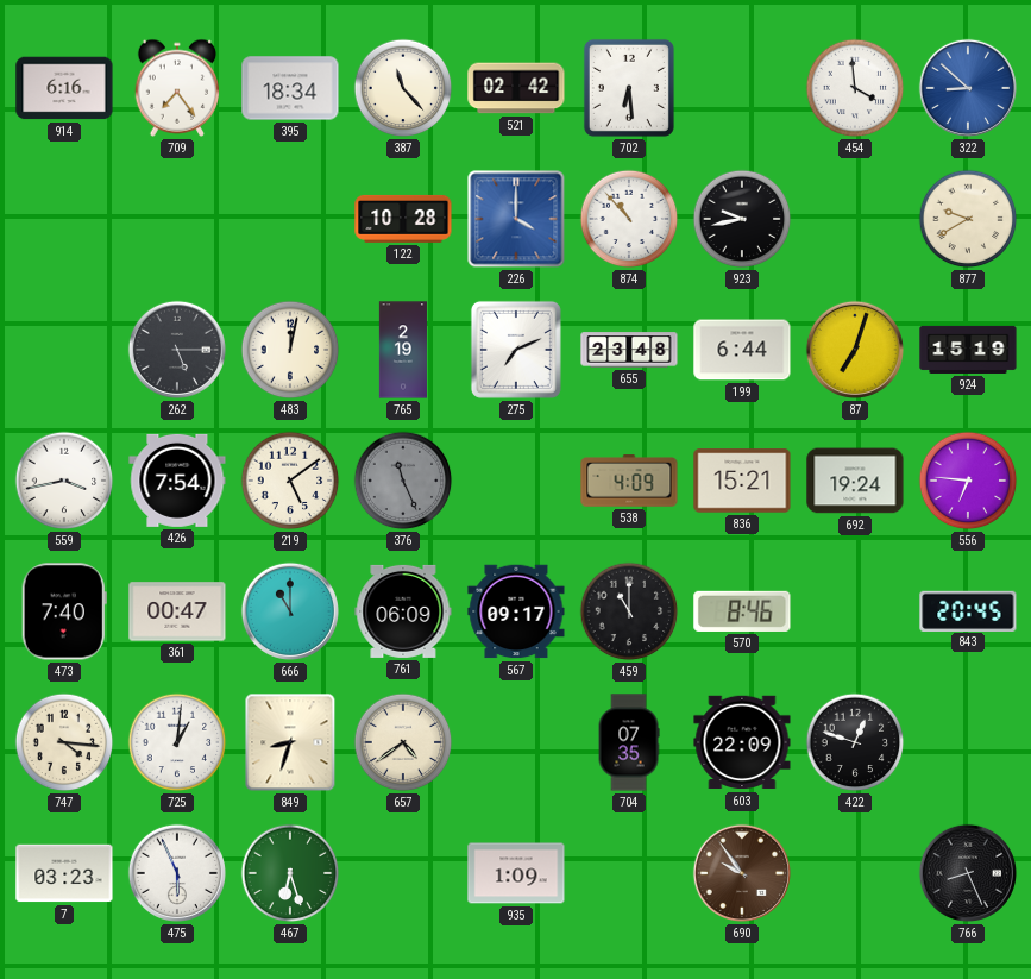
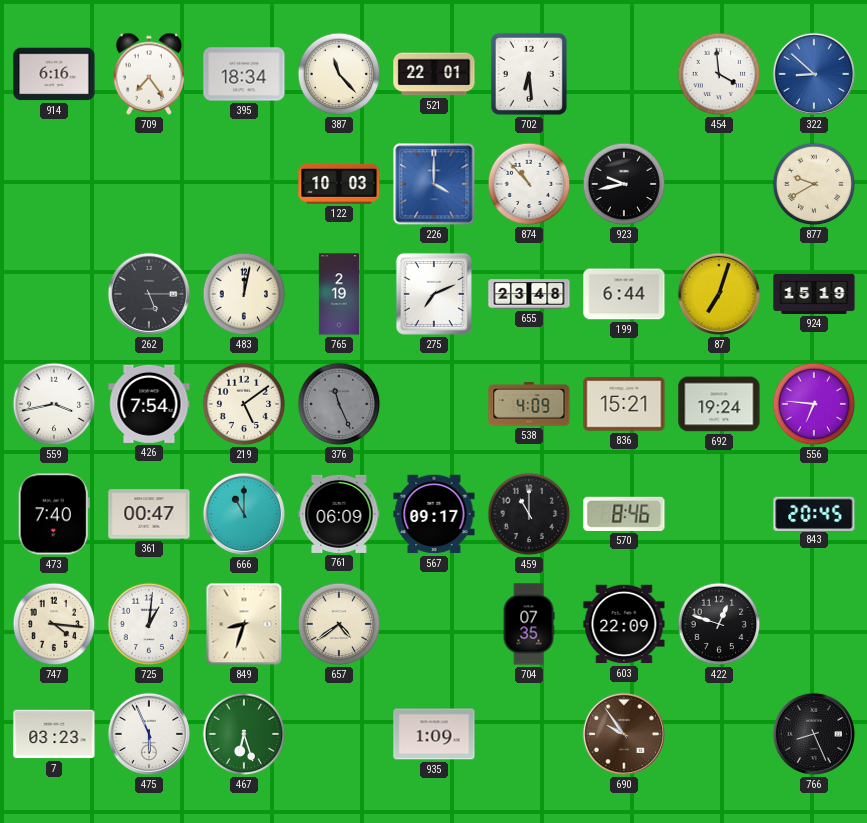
521: 02:42 -> 22:01
122: 10:28 -> 10:03
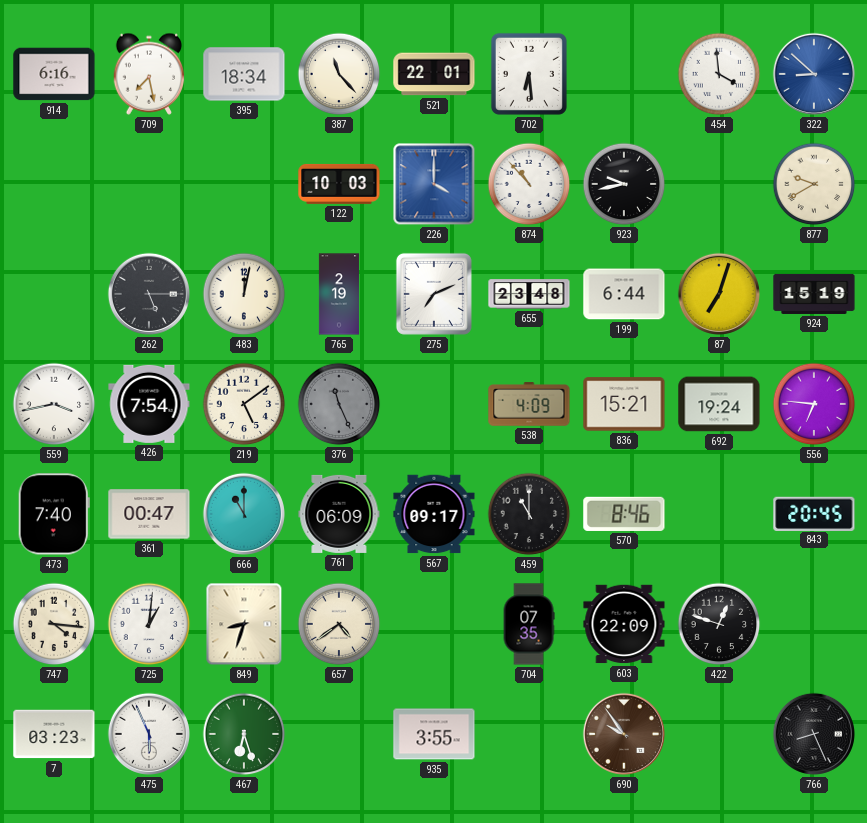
709: 7:24 -> 7:28
935: 1:09 -> 3:55
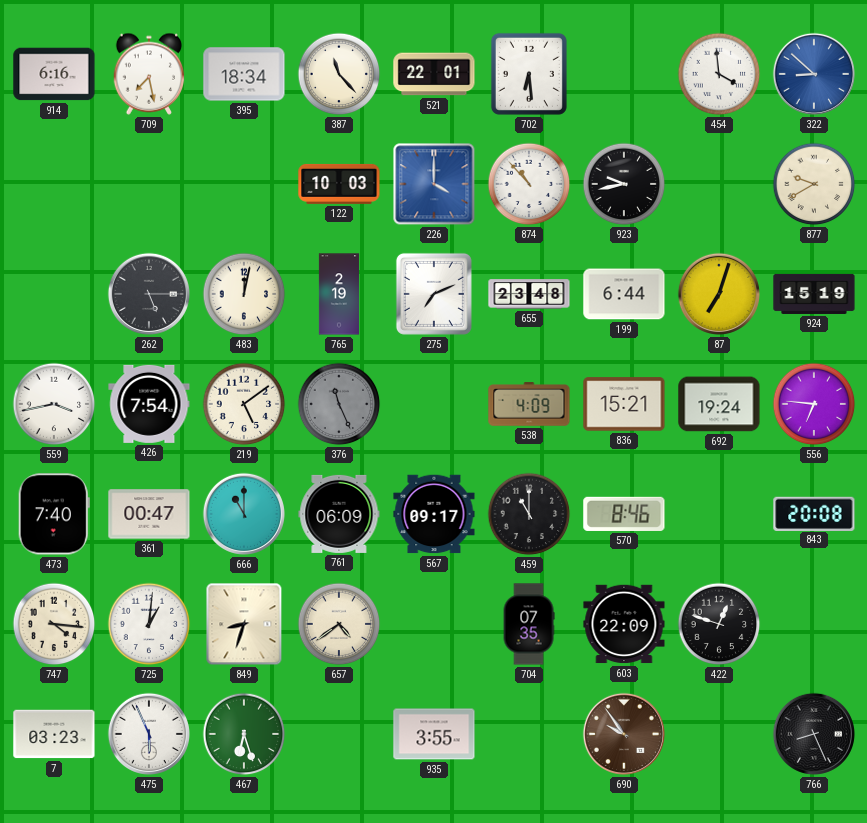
843: 20:45 -> 20:08
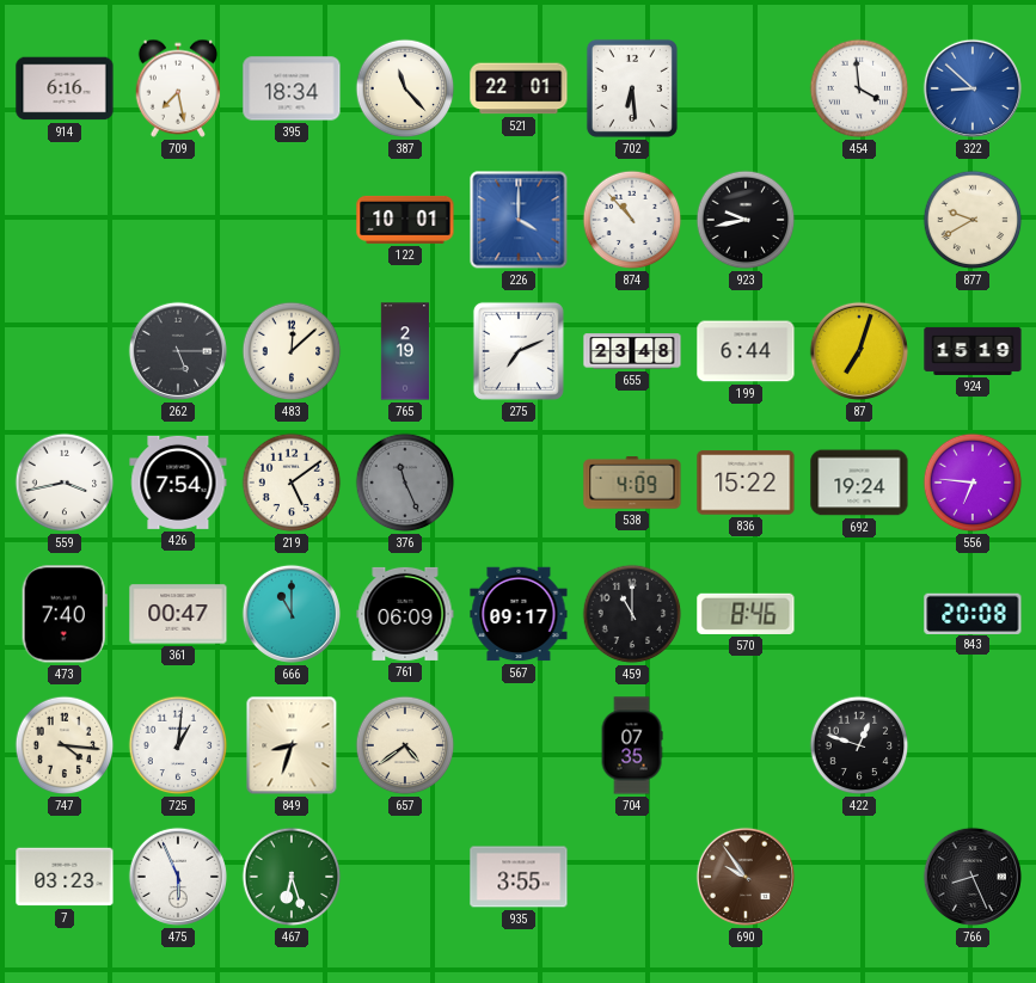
122: 10:03 -> 10:01
483: 12:02 -> 12:08
836: 15:21 -> 15:22
603: 22:09 -> none
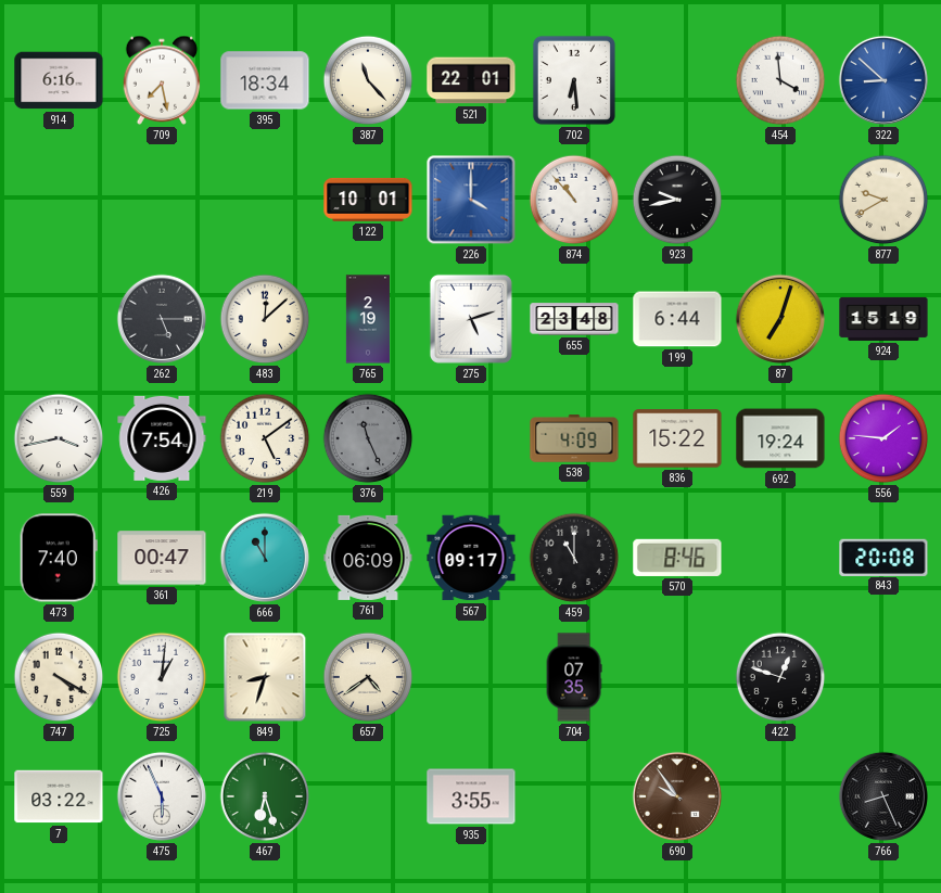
275: 7:11 -> 5:12
556: 6:46 -> 1:46
747: 4:16 -> 4:20
7: 03:23 -> 03:22
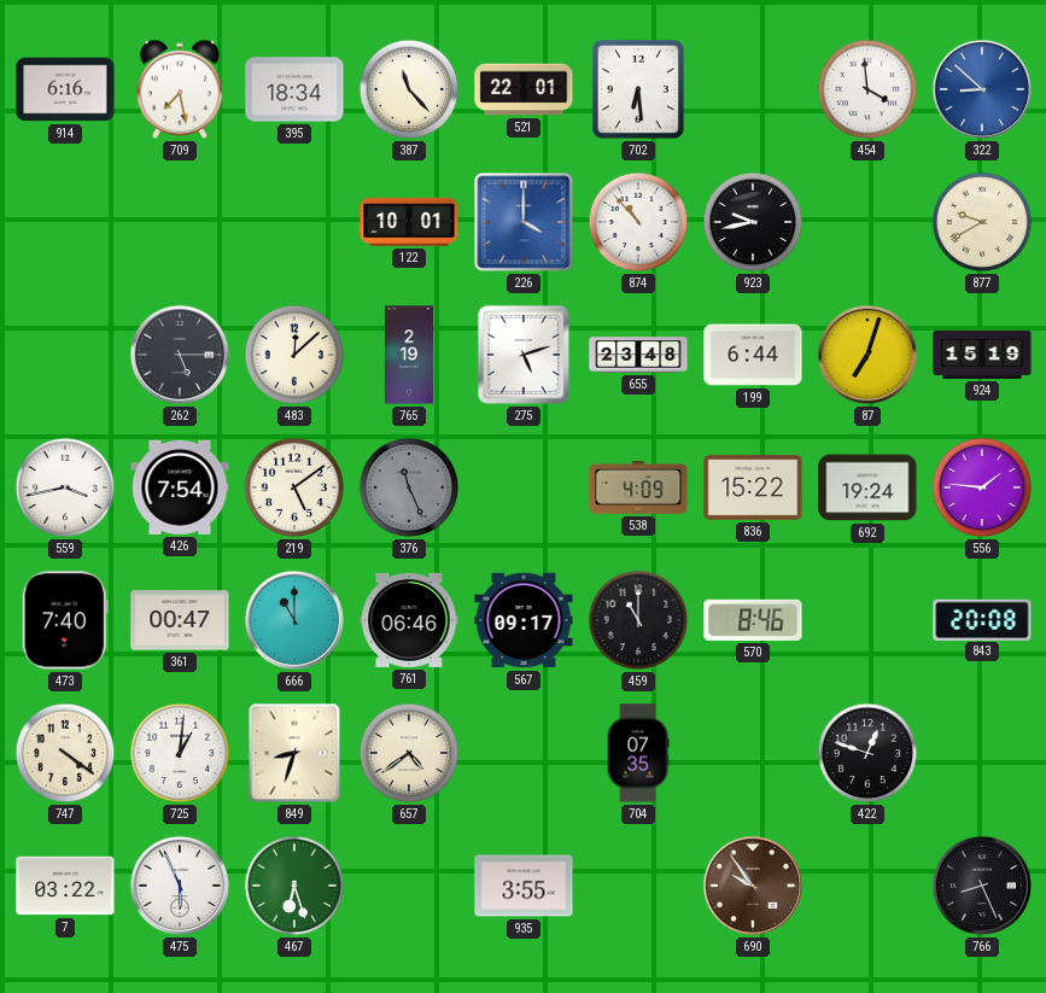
761: 06:09 -> 06:46
747: 4:20 -> 4:21
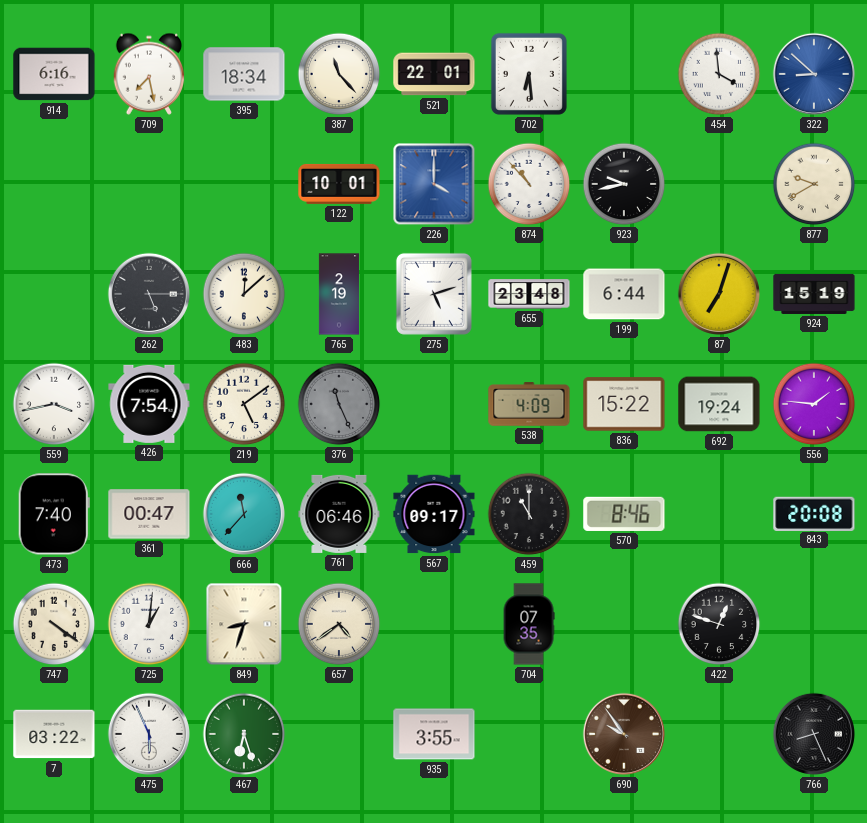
666: 11:00 -> 11:37
